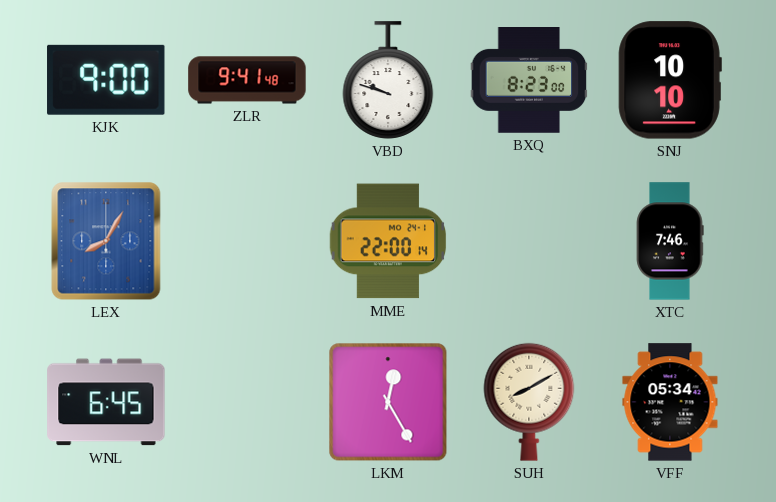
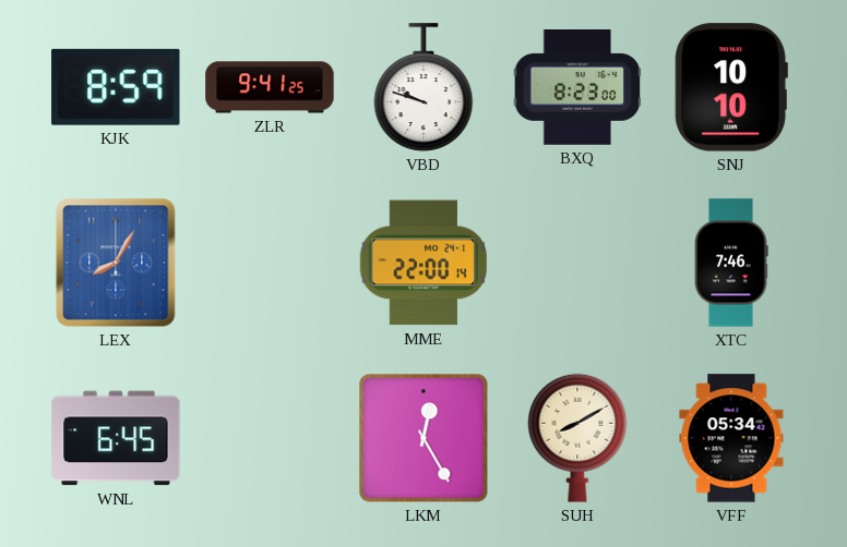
KJK: 9:00 -> 8:59
ZLR: 9:41:48 -> 9:41:25
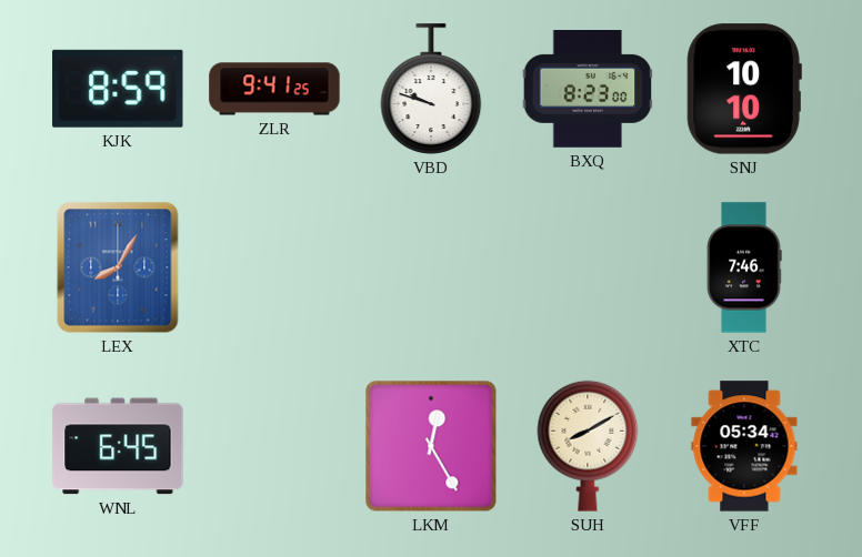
MME: 22:00 -> none
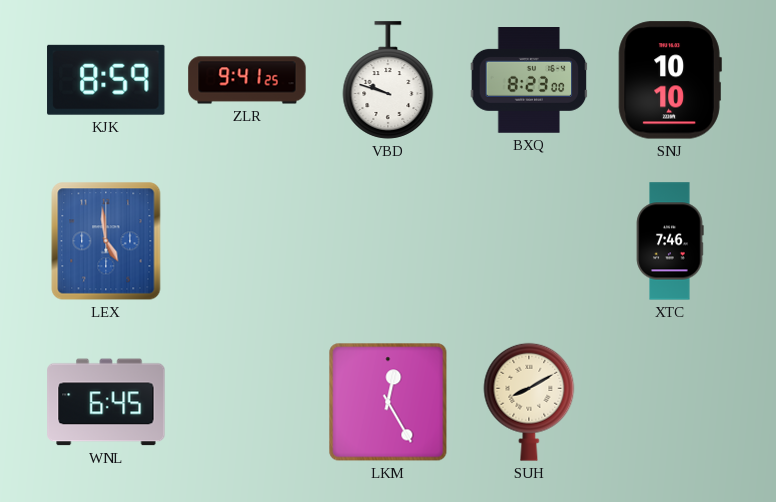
LEX: 8:05 -> 4:59
VFF: 05:34 -> none
